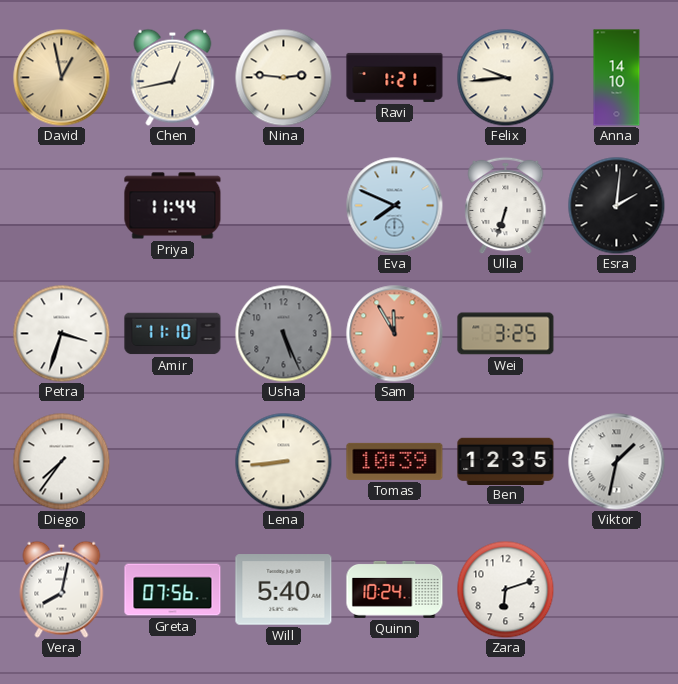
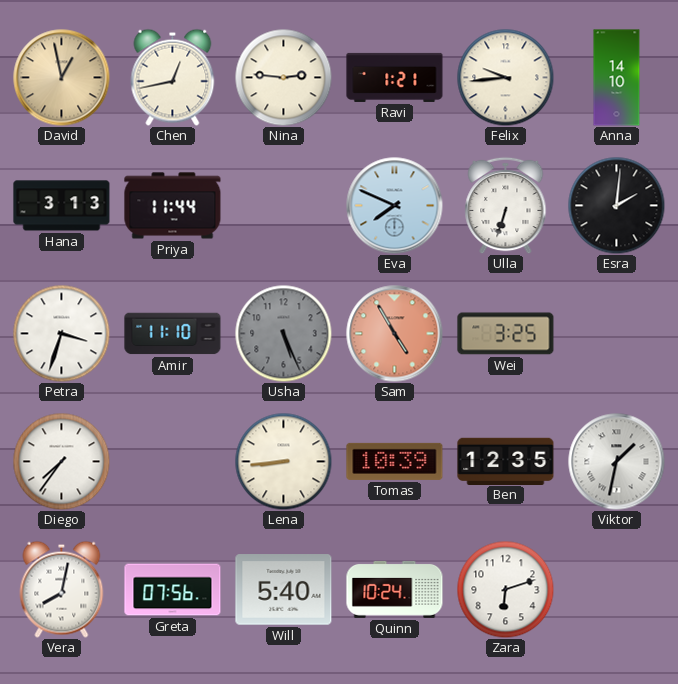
Hana: none -> 3:13
Sam: 11:55 -> 4:55
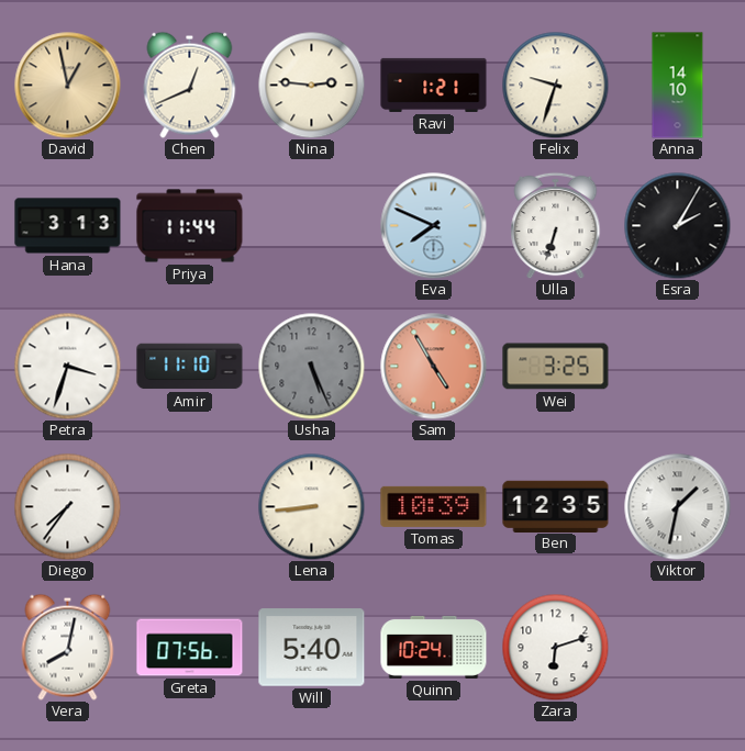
Chen: 12:43 -> 12:41
Felix: 9:44 -> 9:33
Esra: 2:01 -> 2:05
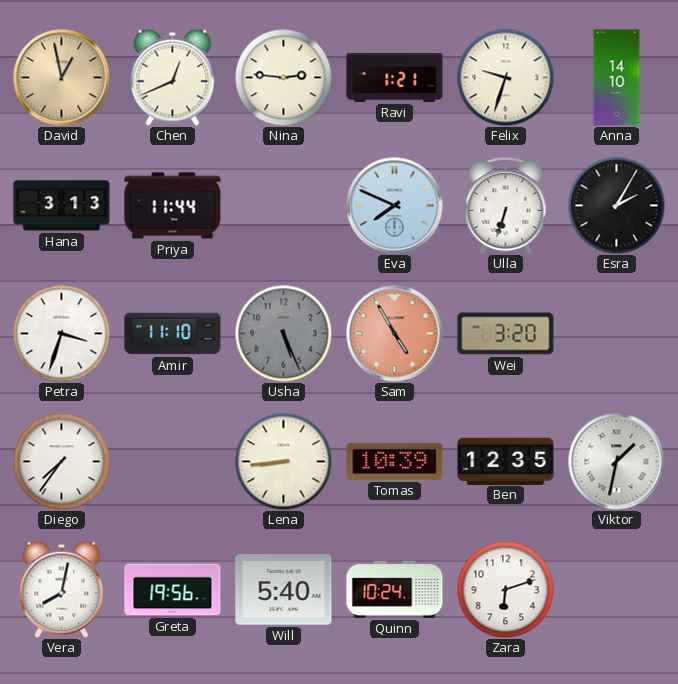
Wei: 3:25 -> 3:20
Greta: 07:56 -> 19:56
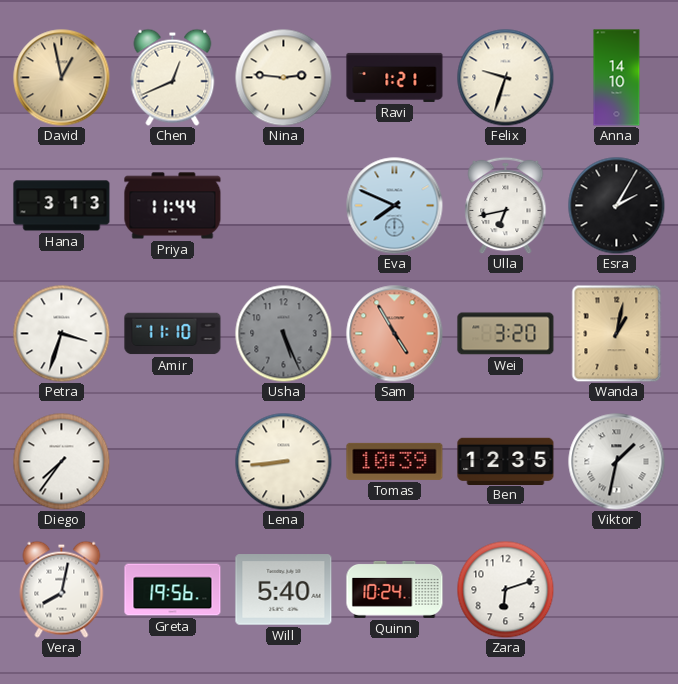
Ulla: 6:33 -> 6:43
Wanda: none -> 1:02
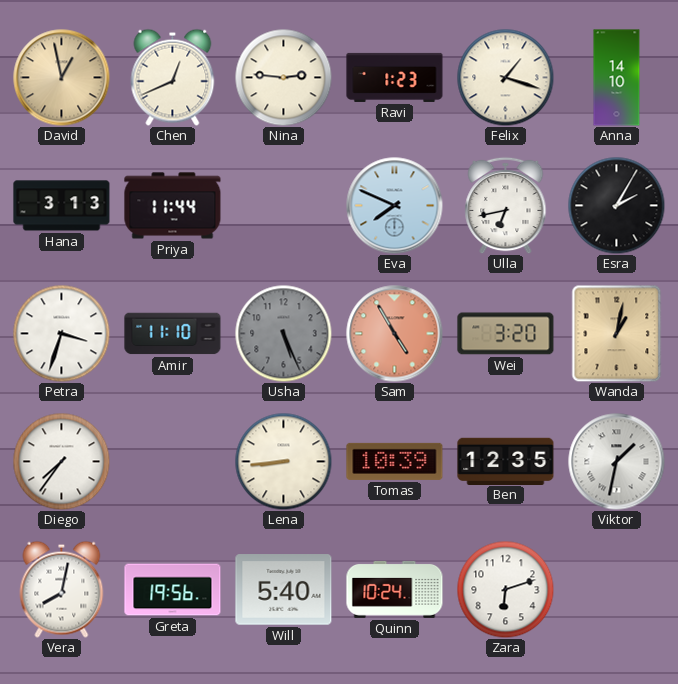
Ravi: 1:21 -> 1:23
Felix: 9:33 -> 1:18
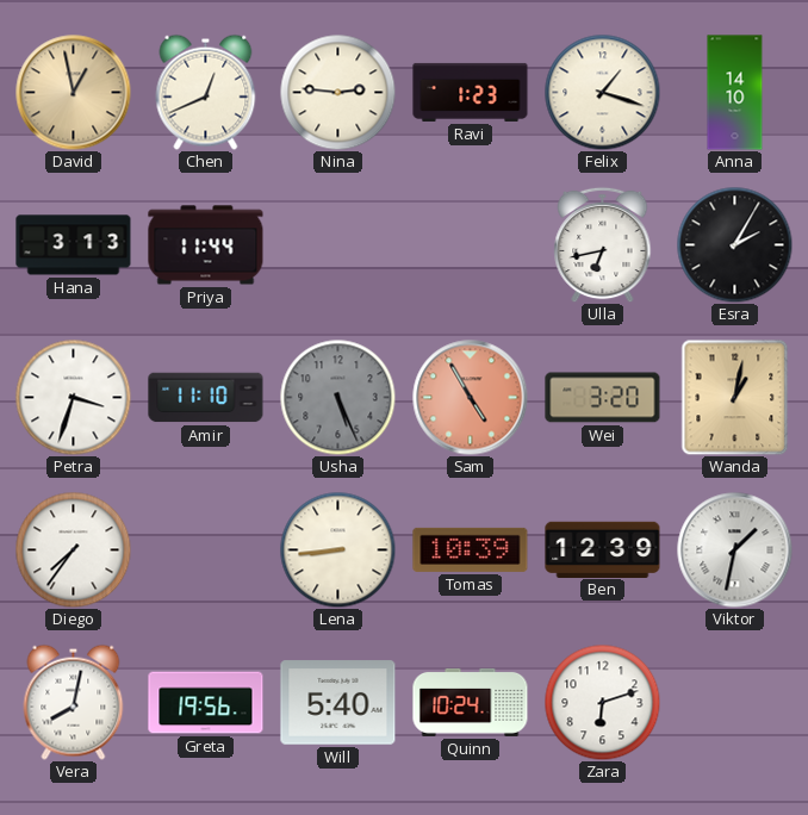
Eva: 7:49 -> none
Ben: 12:35 -> 12:39
